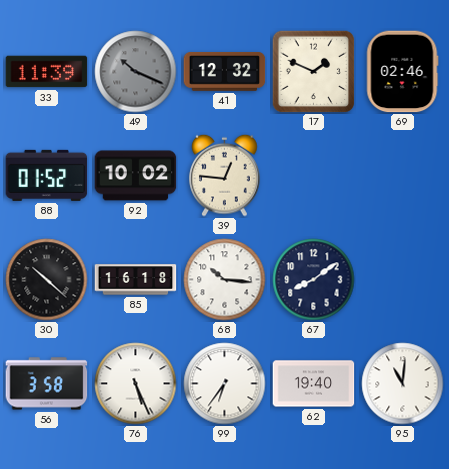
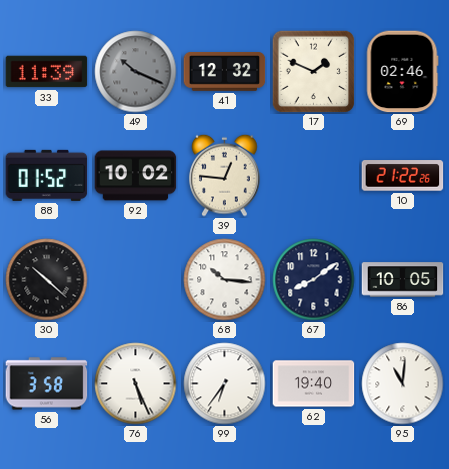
10: none -> 21:22
85: 16:18 -> none
86: none -> 10:05
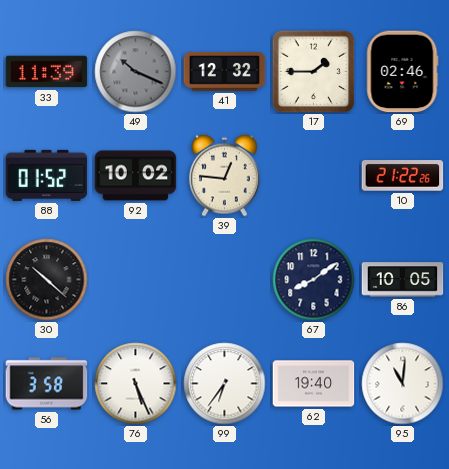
17: 1:49 -> 1:45
68: 10:16 -> none
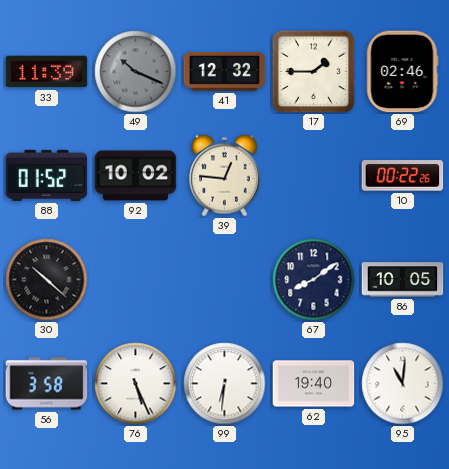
10: 21:22 -> 00:22
99: 6:36 -> 6:31
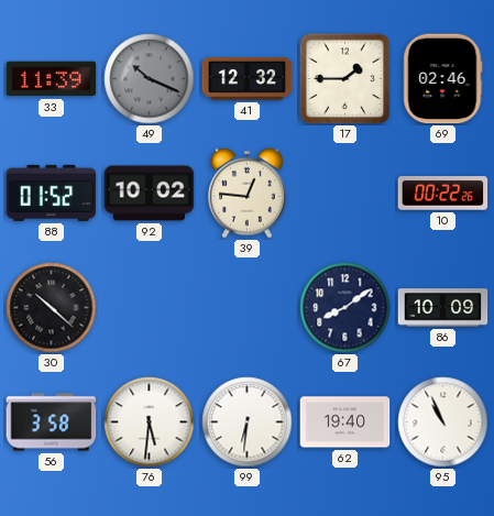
86: 10:05 -> 10:09
76: 5:26 -> 5:31
95: 11:01 -> 10:56
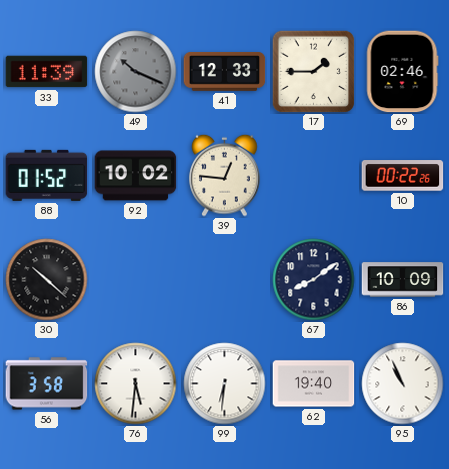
41: 12:32 -> 12:33
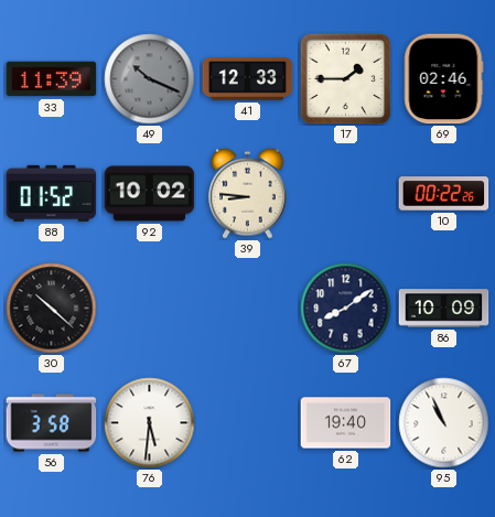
39: 12:46 -> 8:46
99: 6:31 -> none
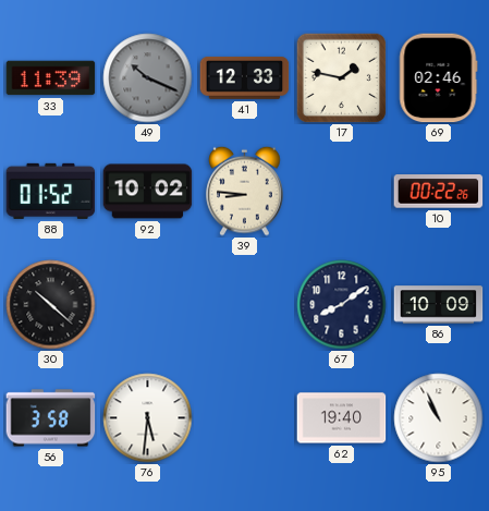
17: 1:45 -> 1:47
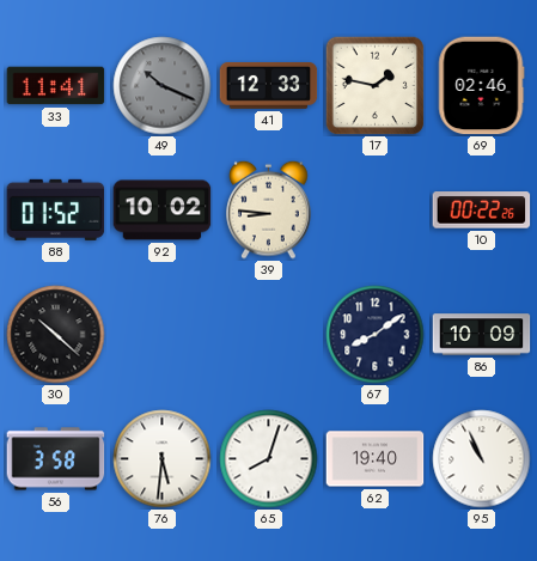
33: 11:39 -> 11:41
65: none -> 8:03
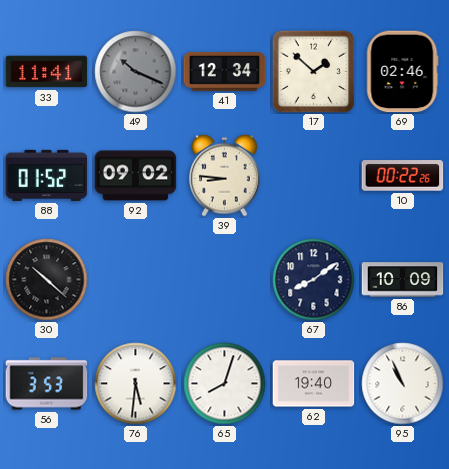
41: 12:33 -> 12:34
17: 1:47 -> 1:52
92: 10:02 -> 09:02
56: 3:58 -> 3:53
